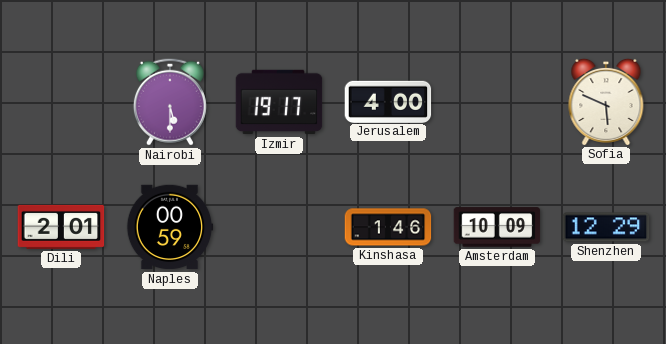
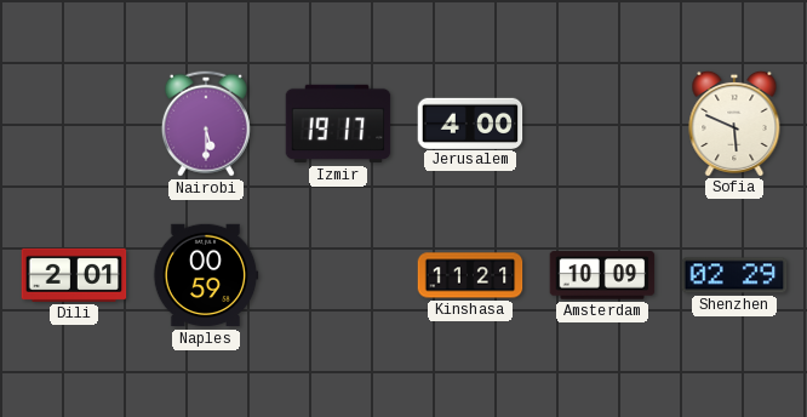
Kinshasa: 1:46 -> 11:21
Shenzhen: 12:29 -> 02:29
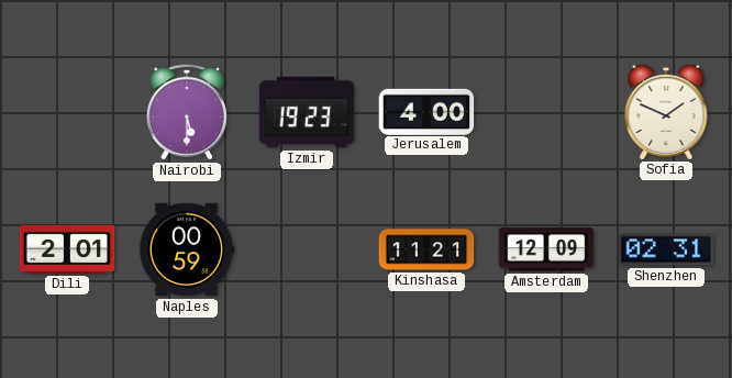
Izmir: 19:17 -> 19:23
Sofia: 5:49 -> 1:49
Amsterdam: 10:09 -> 12:09
Shenzhen: 02:29 -> 02:31
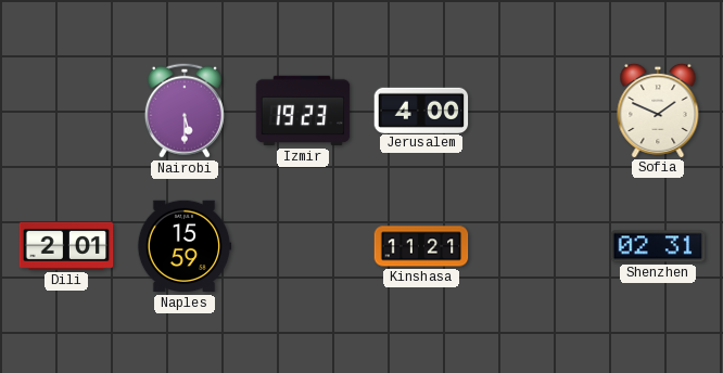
Naples: 00:59 -> 15:59
Amsterdam: 12:09 -> none
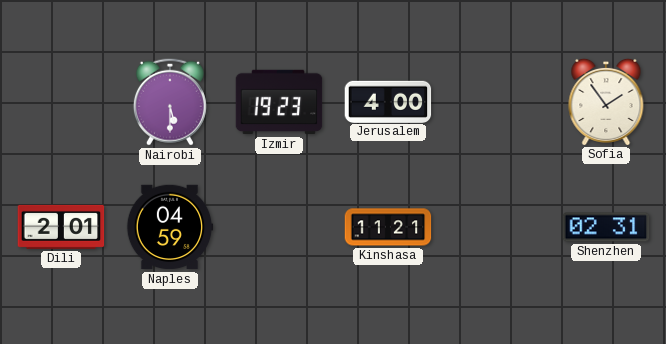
Sofia: 1:49 -> 1:54
Naples: 15:59 -> 04:59
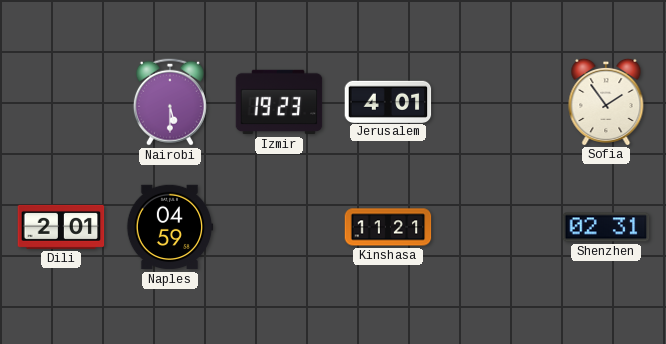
Jerusalem: 4:00 -> 4:01
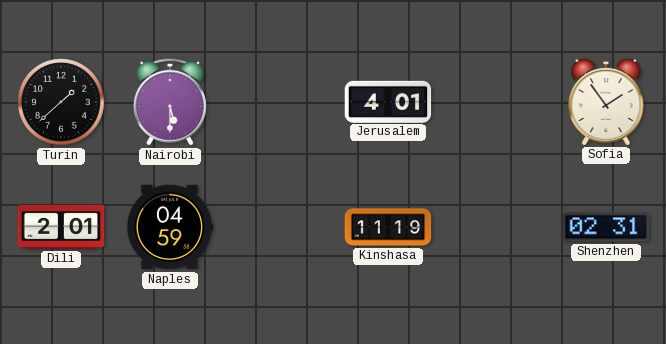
Turin: none -> 1:38
Izmir: 19:23 -> none
Kinshasa: 11:21 -> 11:19
